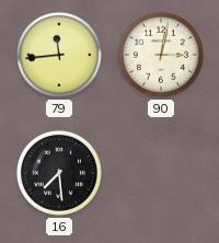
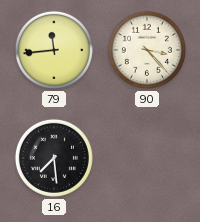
90: 3:02 -> 3:23
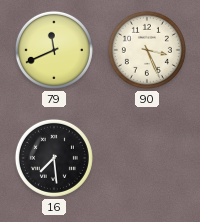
79: 11:44 -> 11:41
90: 3:23 -> 3:26
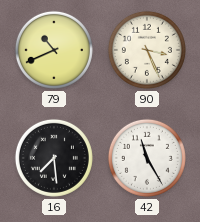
79: 11:41 -> 10:41
42: none -> 11:25
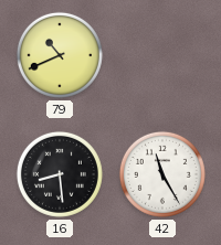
90: 3:26 -> none
16: 7:29 -> 8:29
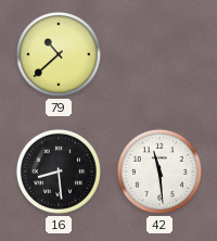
79: 10:41 -> 10:38
42: 11:25 -> 11:29
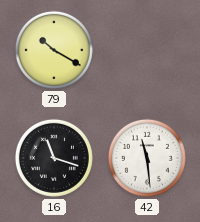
79: 10:38 -> 10:20
16: 8:29 -> 11:18
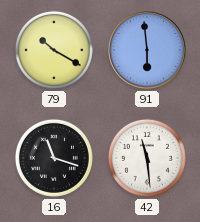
91: none -> 5:59
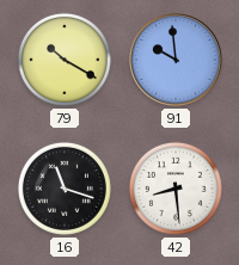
91: 5:59 -> 9:59
42: 11:29 -> 8:29
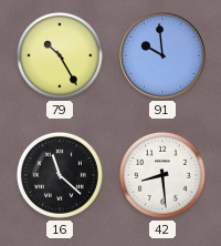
79: 10:20 -> 10:25
16: 11:18 -> 11:22
